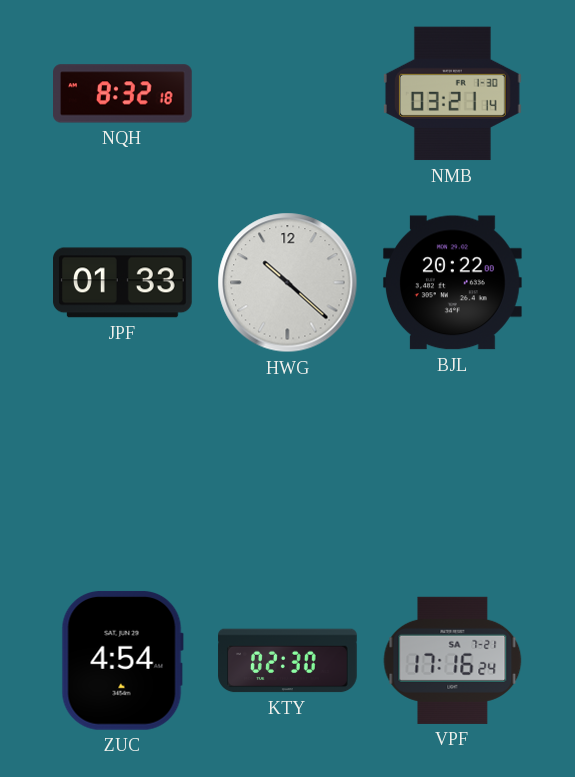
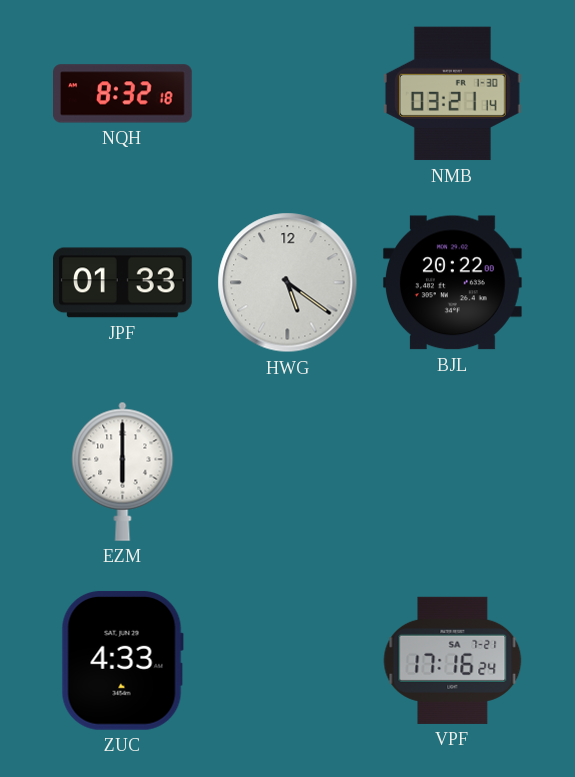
HWG: 10:22 -> 5:21
EZM: none -> 6:00
ZUC: 4:54 -> 4:33
KTY: 02:30 -> none
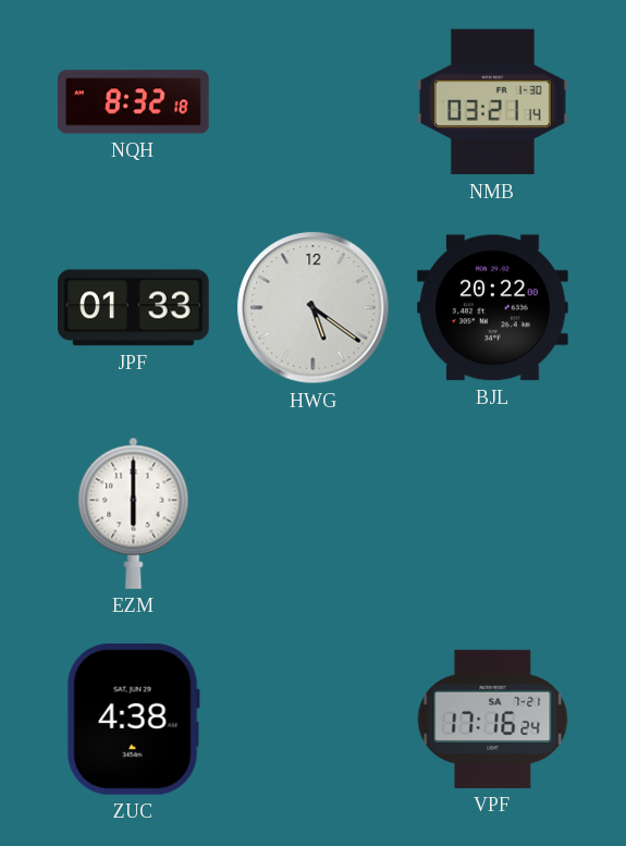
ZUC: 4:33 -> 4:38
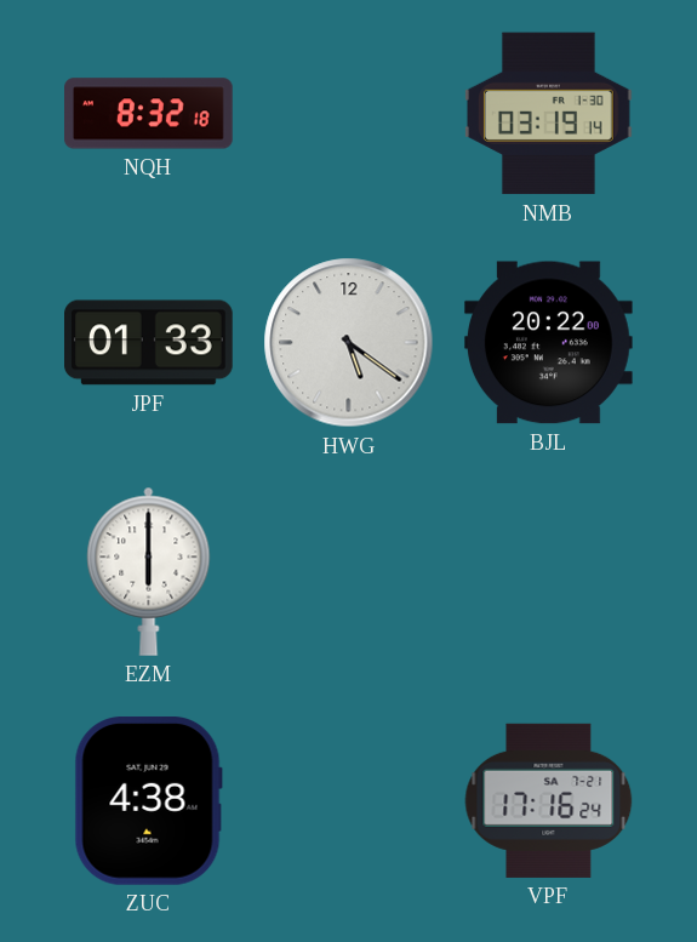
NMB: 03:21 -> 03:19
